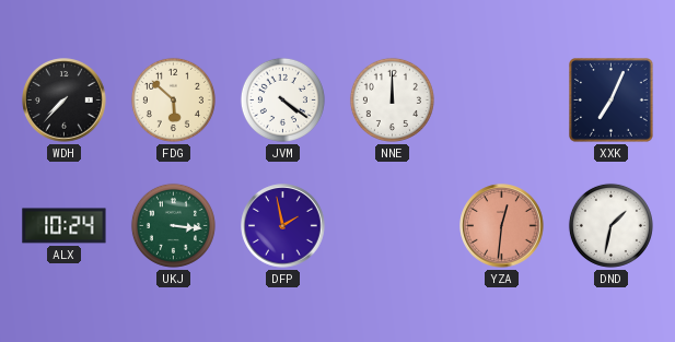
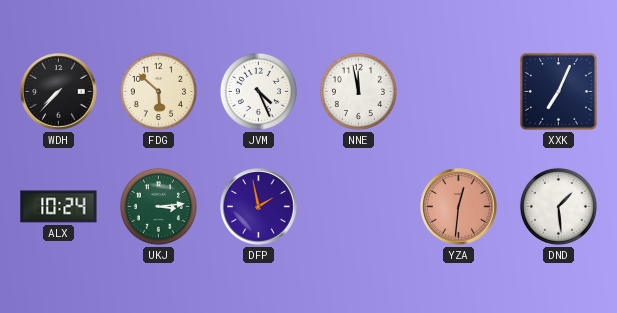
JVM: 4:21 -> 4:26
NNE: 12:00 -> 11:58
UKJ: 3:16 -> 3:14
DND: 1:32 -> 1:29
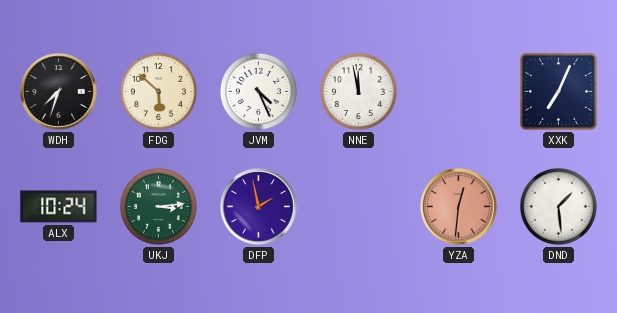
WDH: 7:37 -> 7:33
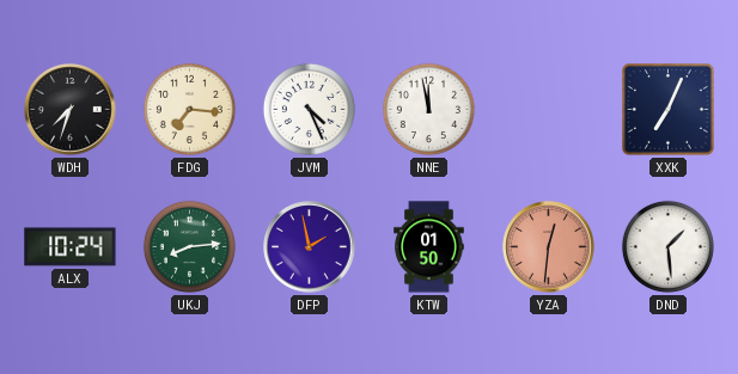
FDG: 5:52 -> 7:16
UKJ: 3:14 -> 8:14
KTW: none -> 01:50
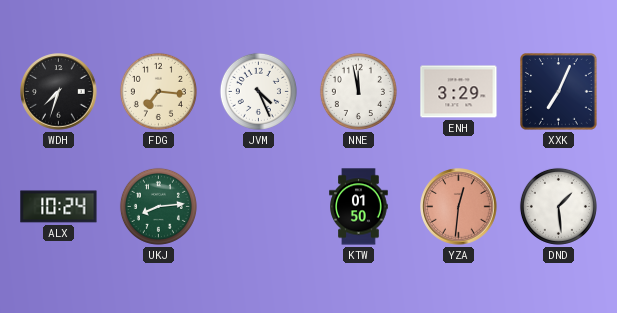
ENH: none -> 3:29
DFP: 1:58 -> none
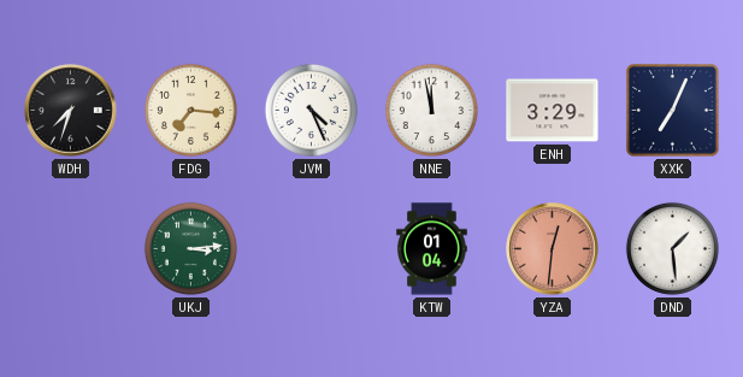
ALX: 10:24 -> none
UKJ: 8:14 -> 3:14
KTW: 01:50 -> 01:04
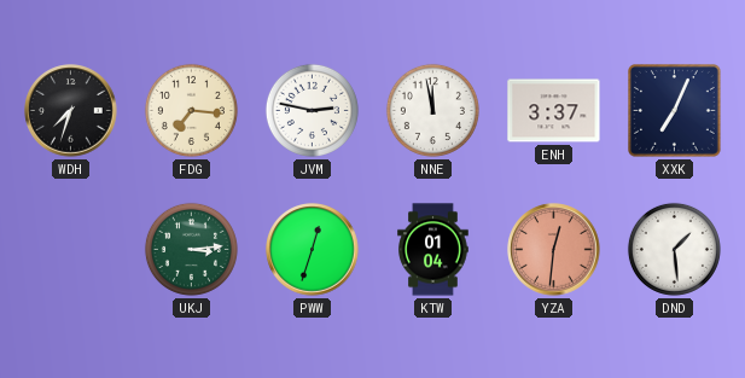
JVM: 4:26 -> 2:47
ENH: 3:29 -> 3:37
PWW: none -> 12:33
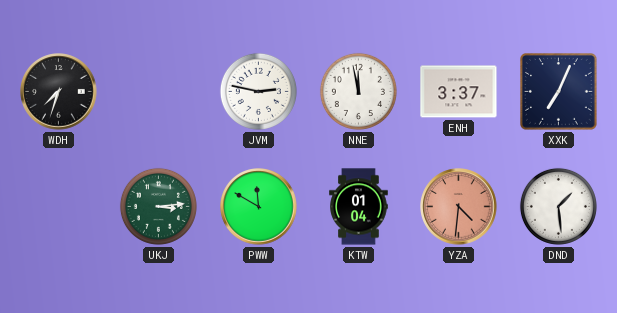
FDG: 7:16 -> none
PWW: 12:33 -> 11:50
YZA: 12:31 -> 4:31
